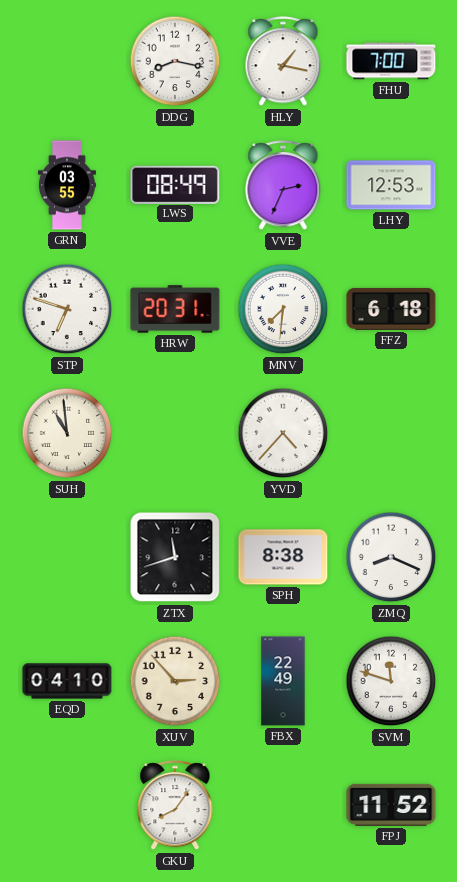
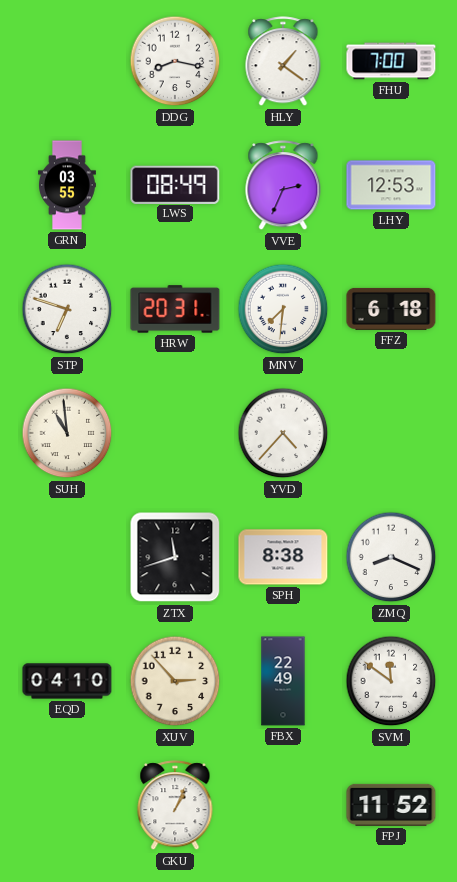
HLY: 1:17 -> 1:21
SVM: 11:48 -> 11:51
GKU: 8:06 -> 1:04
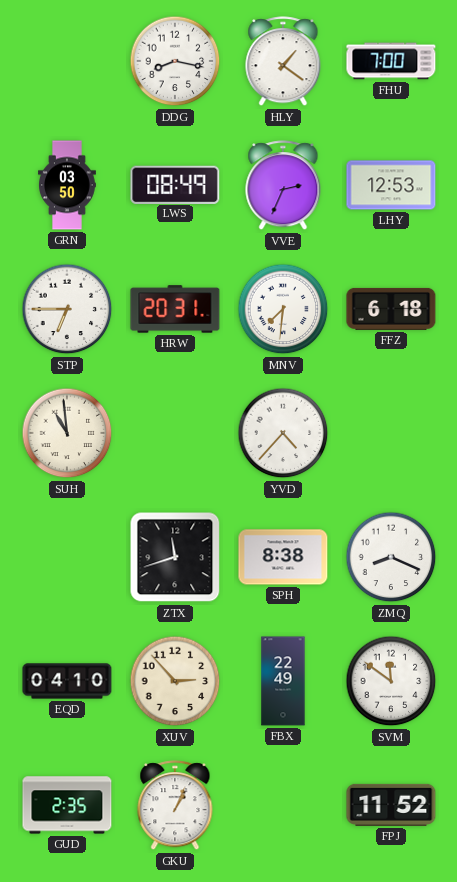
GRN: 03:55 -> 03:50
STP: 6:48 -> 6:45
GUD: none -> 2:35
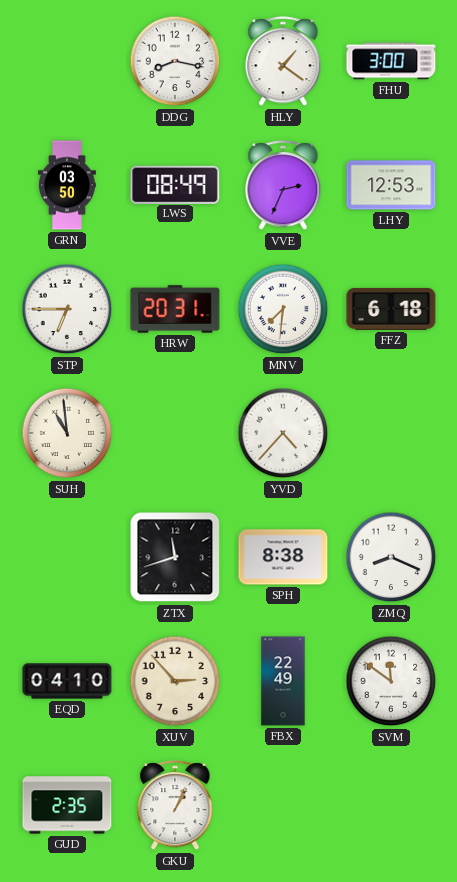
FHU: 7:00 -> 3:00
FPJ: 11:52 -> none
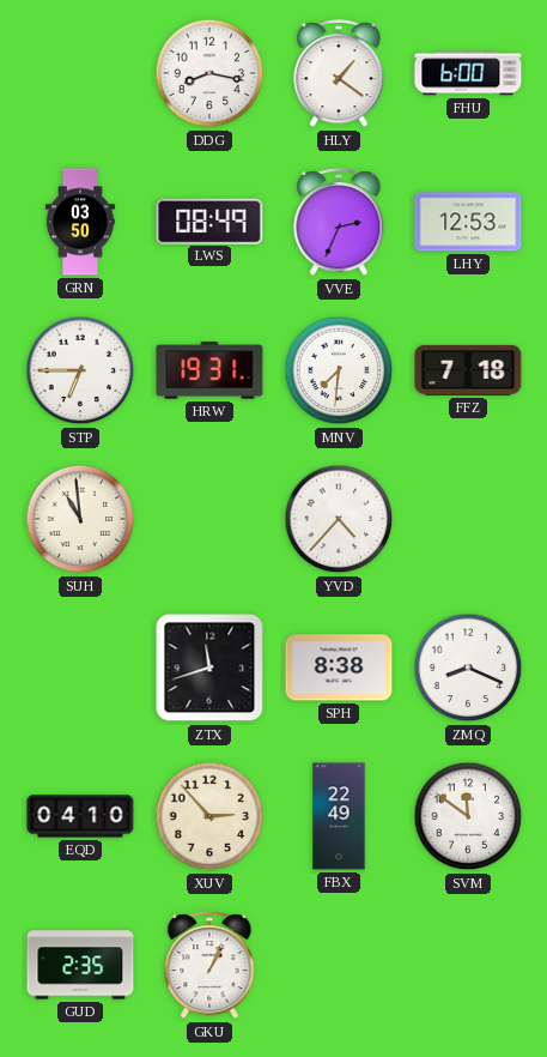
FHU: 3:00 -> 6:00
HRW: 20:31 -> 19:31
FFZ: 6:18 -> 7:18
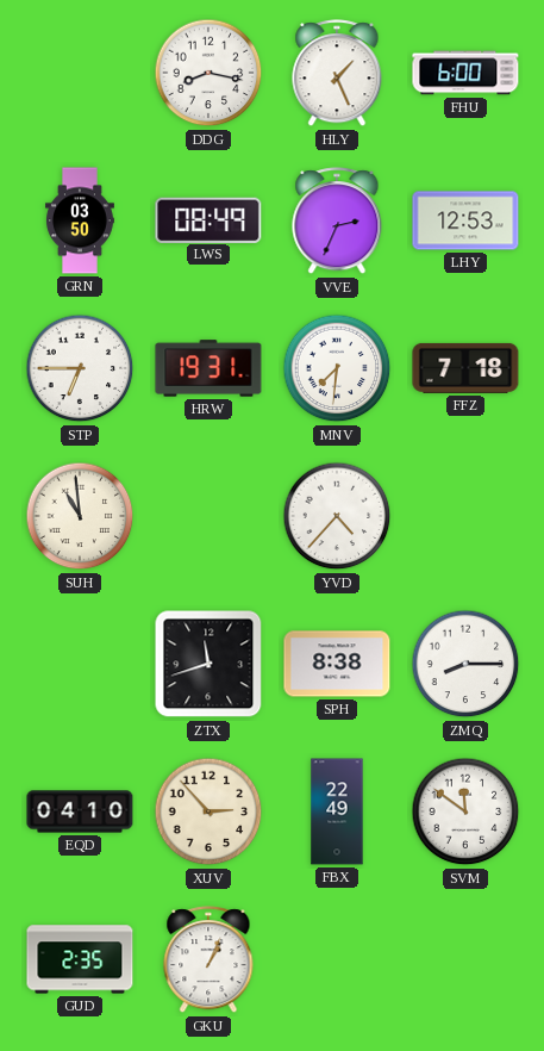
HLY: 1:21 -> 1:26
ZMQ: 8:19 -> 8:15
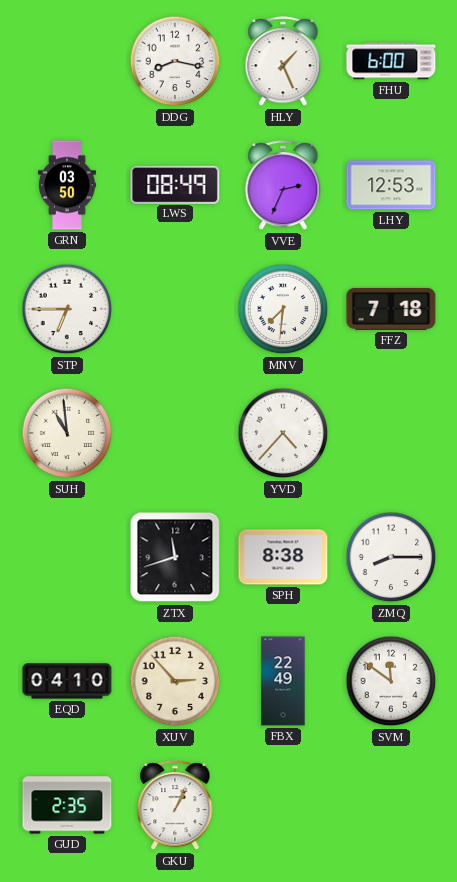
HRW: 19:31 -> none
